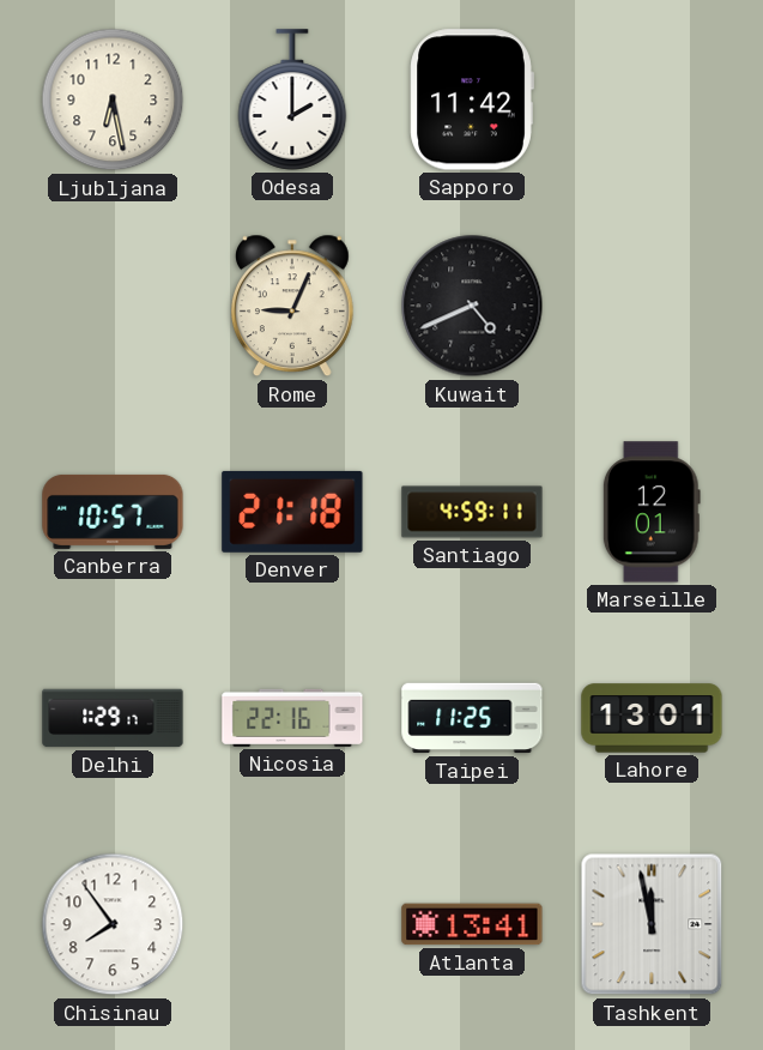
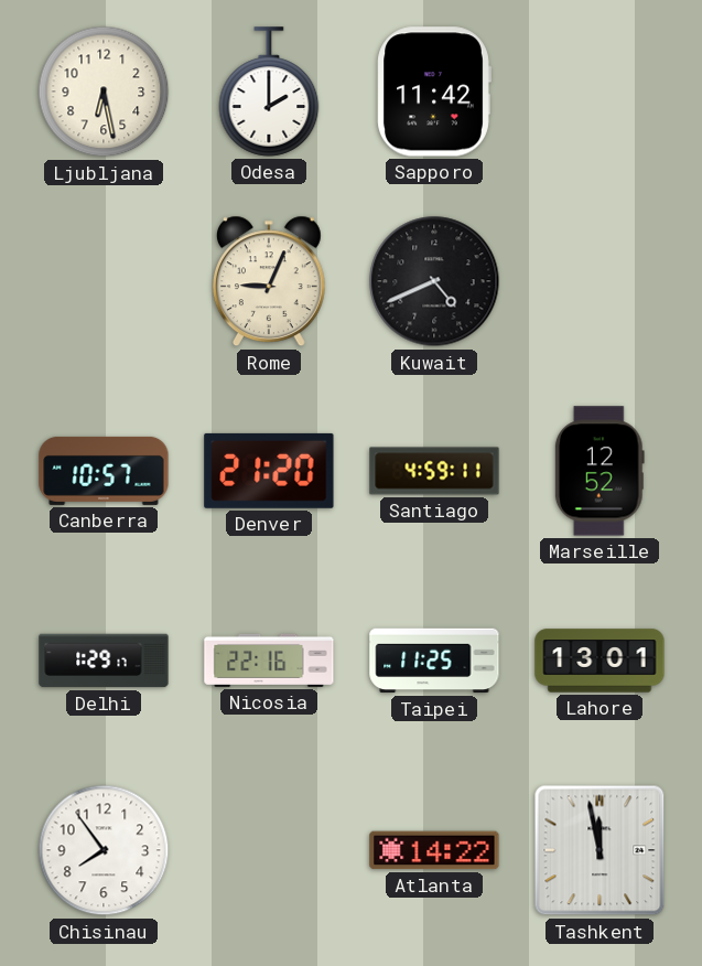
Denver: 21:18 -> 21:20
Marseille: 12:01 -> 12:52
Atlanta: 13:41 -> 14:22
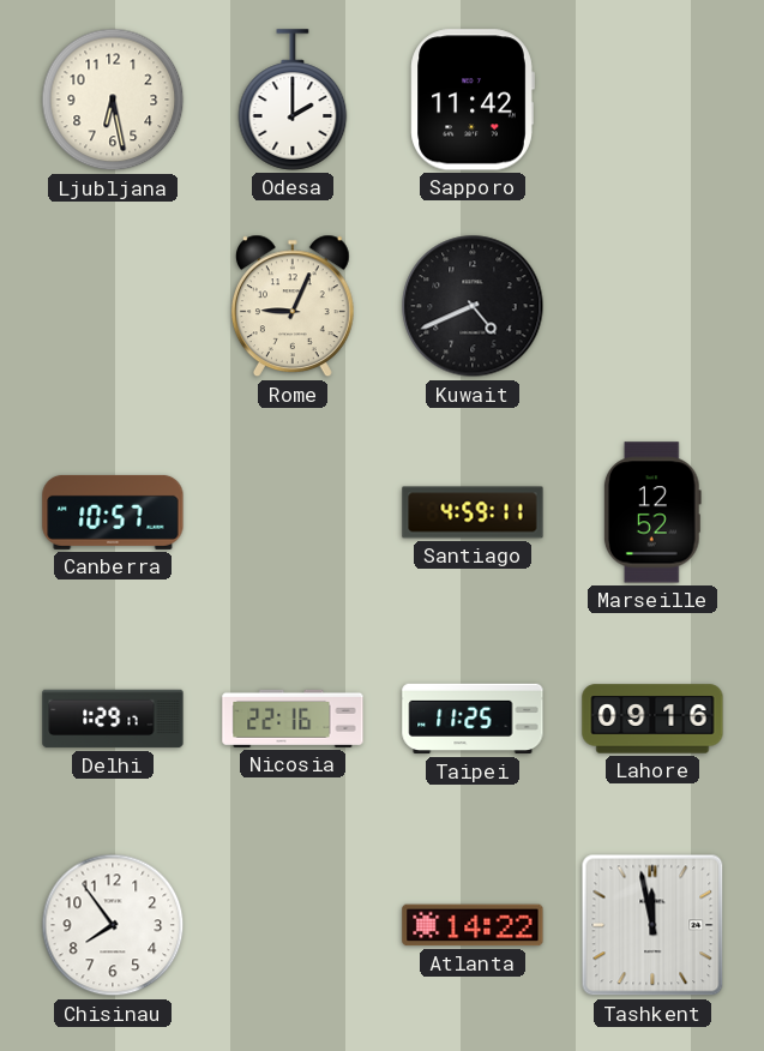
Denver: 21:20 -> none
Lahore: 13:01 -> 09:16
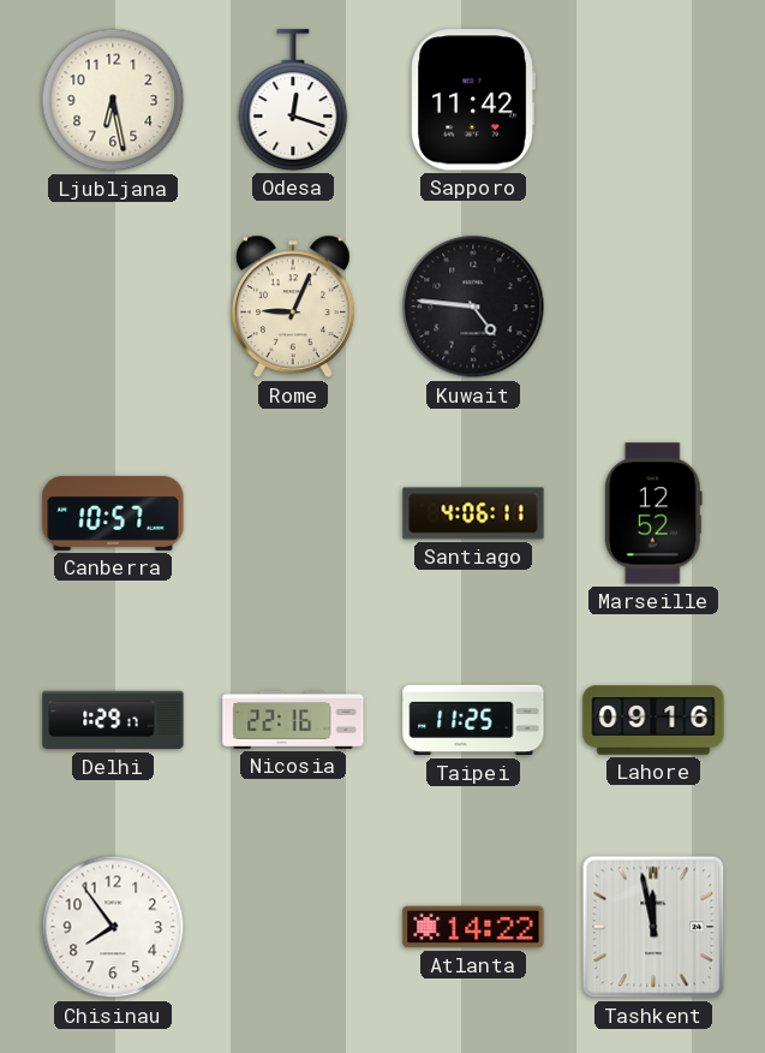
Odesa: 2:00 -> 12:18
Kuwait: 4:41 -> 4:46
Santiago: 4:59 -> 4:06
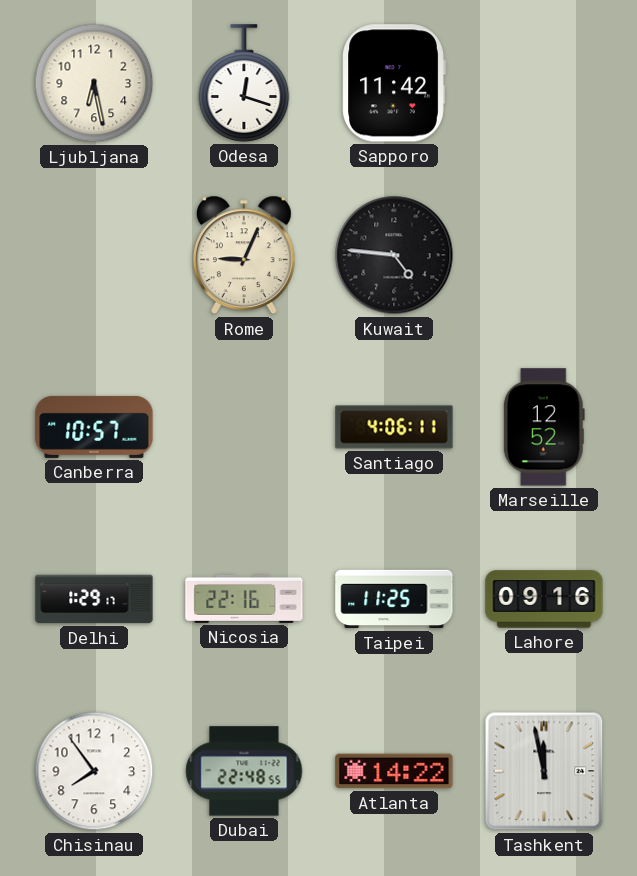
Dubai: none -> 22:48
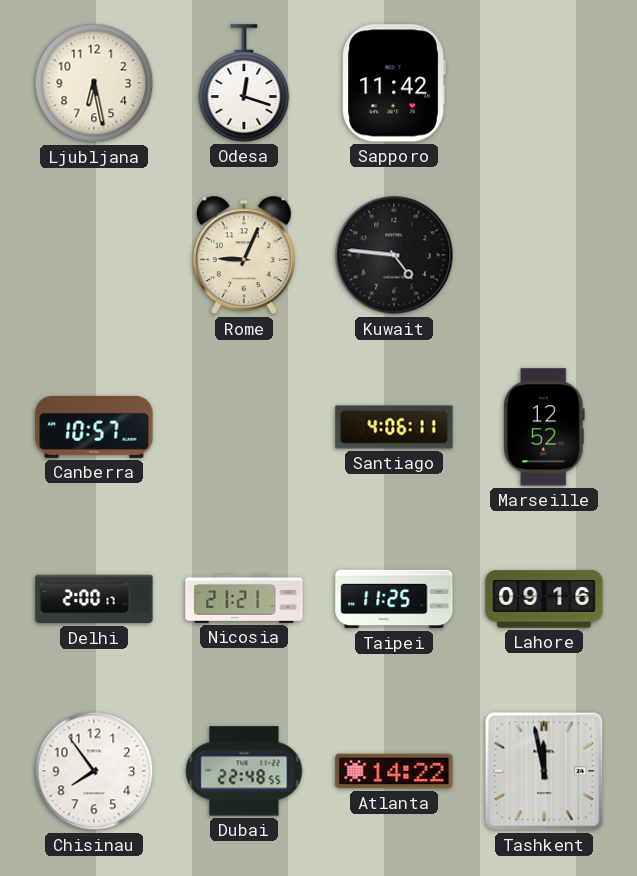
Delhi: 1:29 -> 2:00
Nicosia: 22:16 -> 21:21
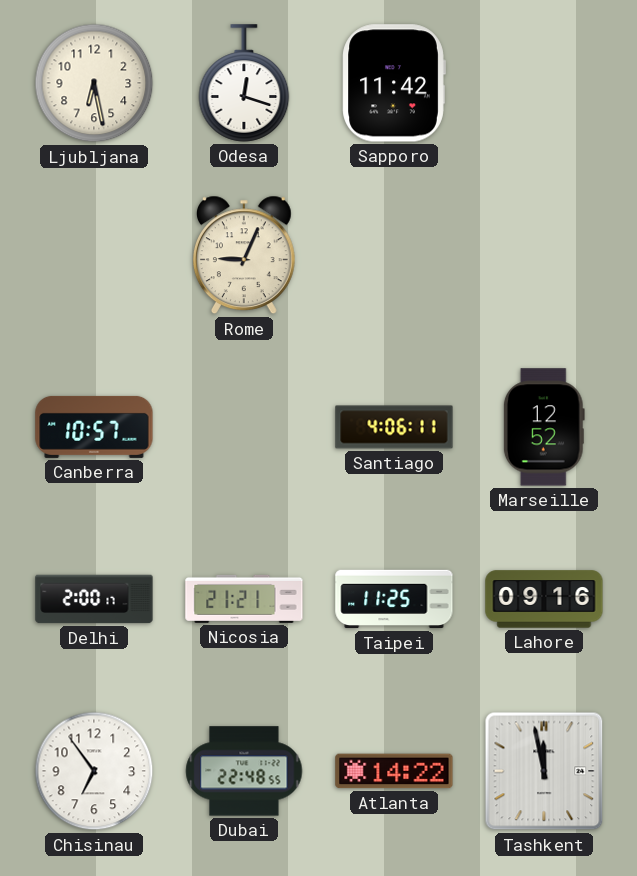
Kuwait: 4:46 -> none
Chisinau: 7:54 -> 6:54
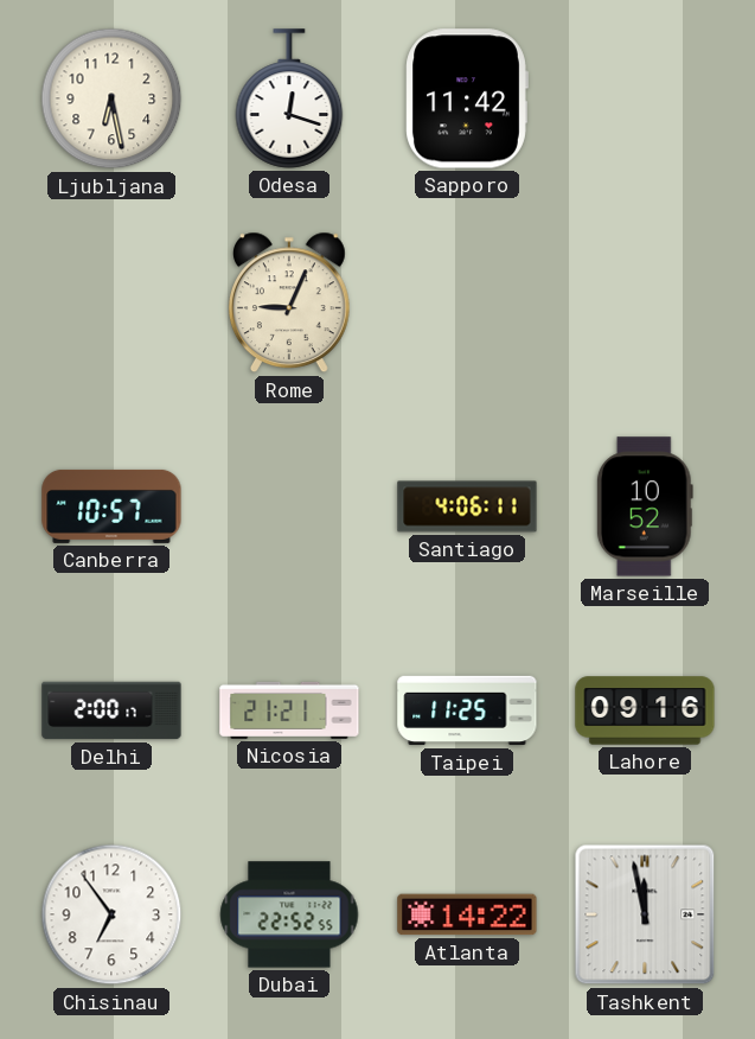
Marseille: 12:52 -> 10:52
Dubai: 22:48 -> 22:52
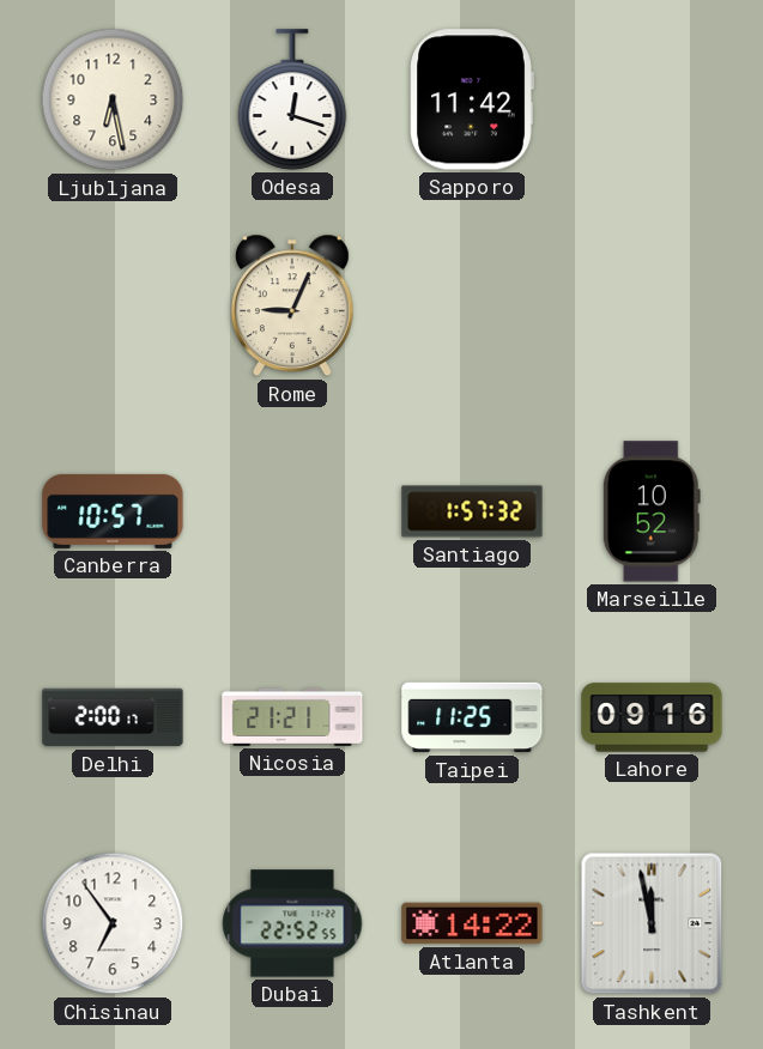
Santiago: 4:06 -> 1:57
